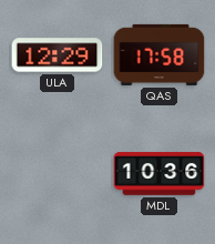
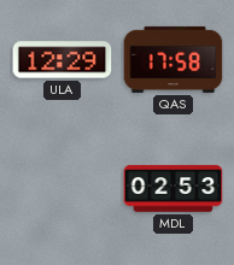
MDL: 10:36 -> 02:53
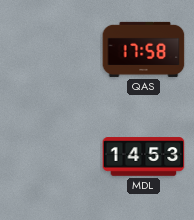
ULA: 12:29 -> none
MDL: 02:53 -> 14:53
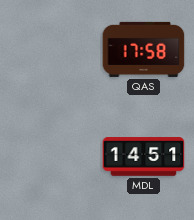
MDL: 14:53 -> 14:51
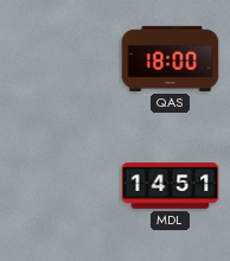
QAS: 17:58 -> 18:00
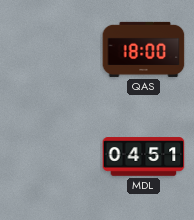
MDL: 14:51 -> 04:51
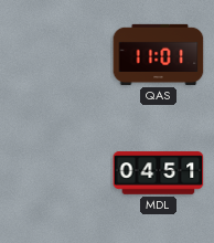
QAS: 18:00 -> 11:01
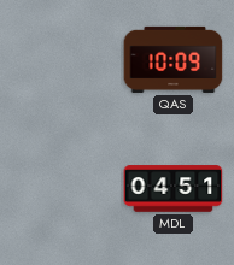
QAS: 11:01 -> 10:09
